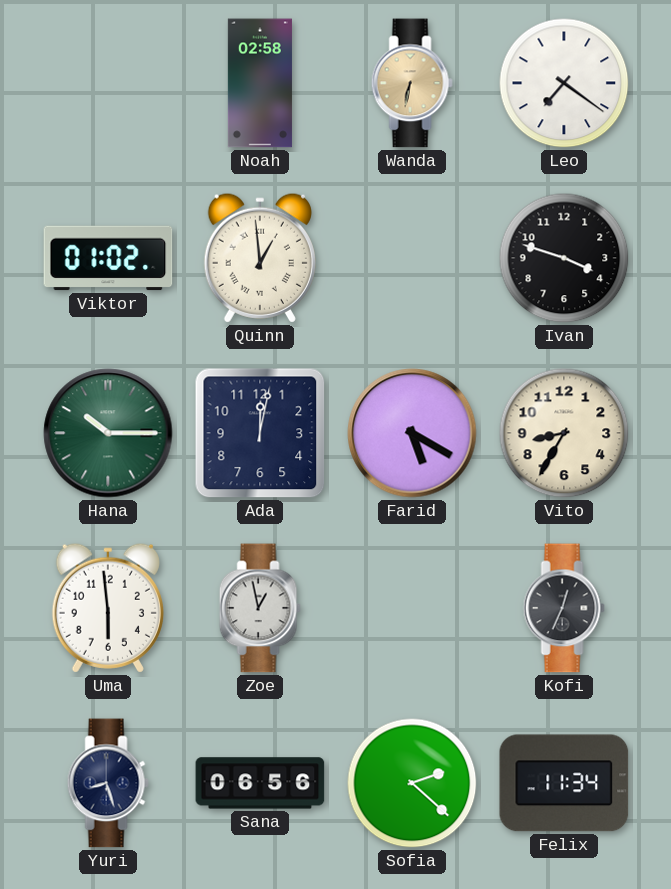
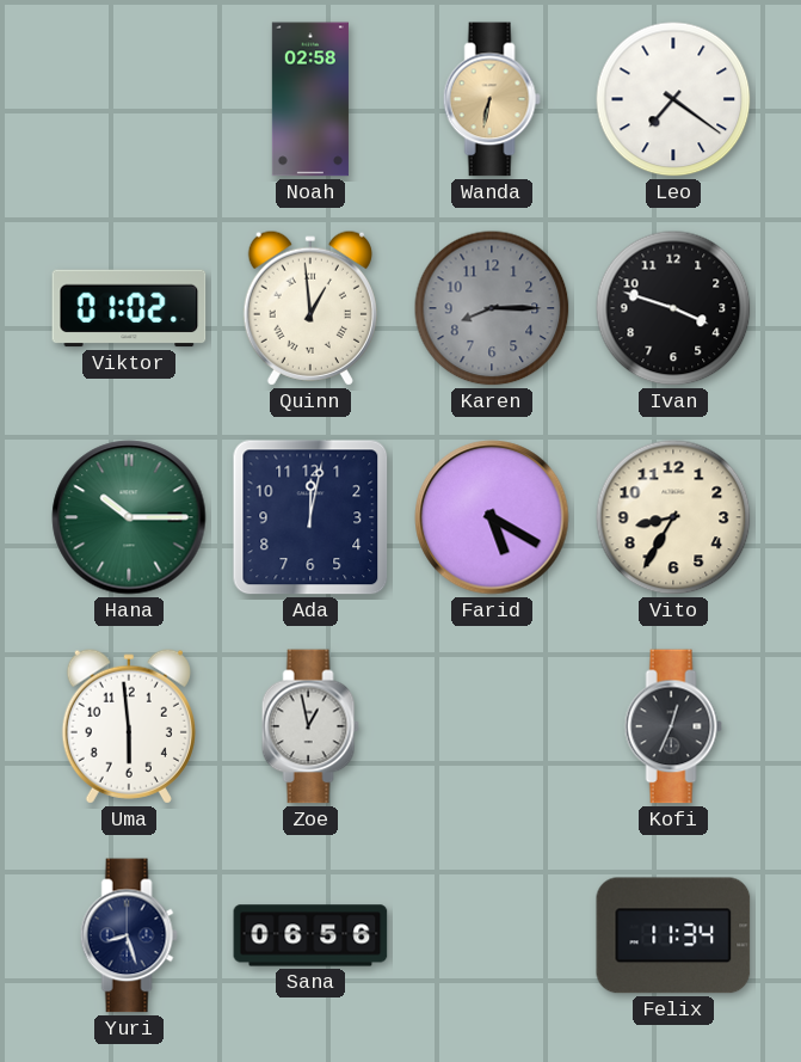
Karen: none -> 8:15
Sofia: 2:22 -> none
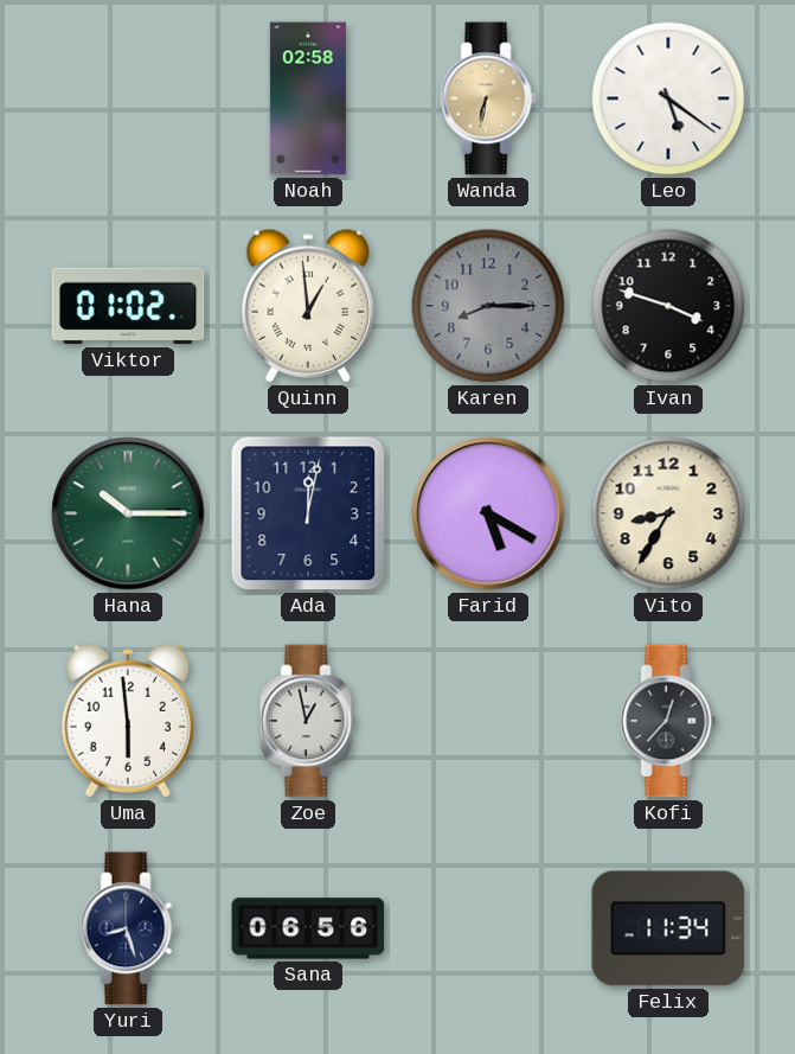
Leo: 7:21 -> 5:21
Kofi: 12:34 -> 12:37
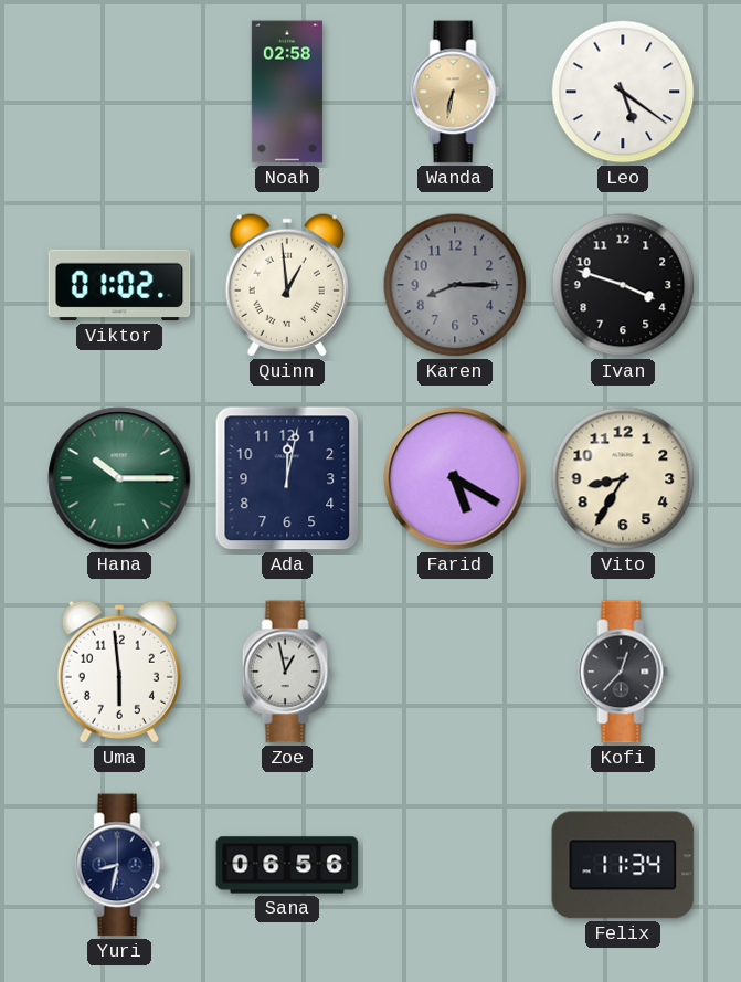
Yuri: 8:27 -> 8:32
